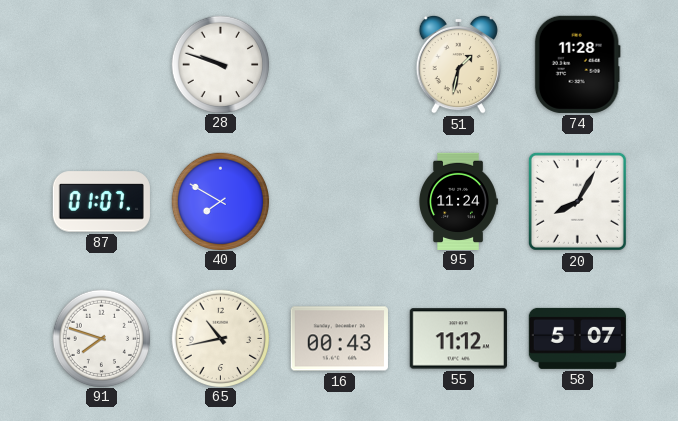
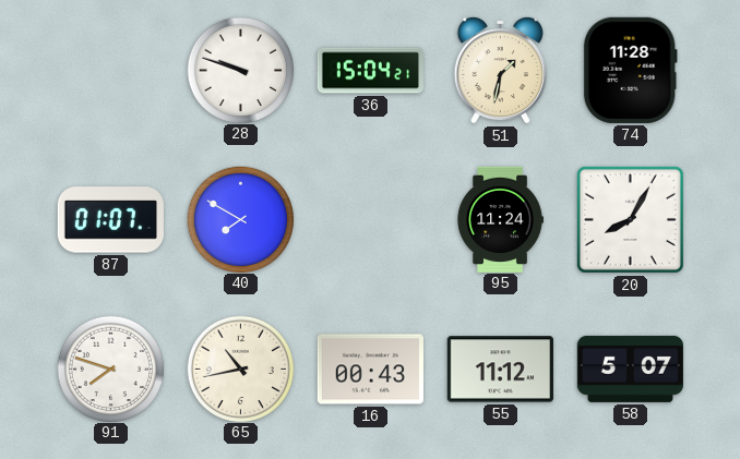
36: none -> 15:04
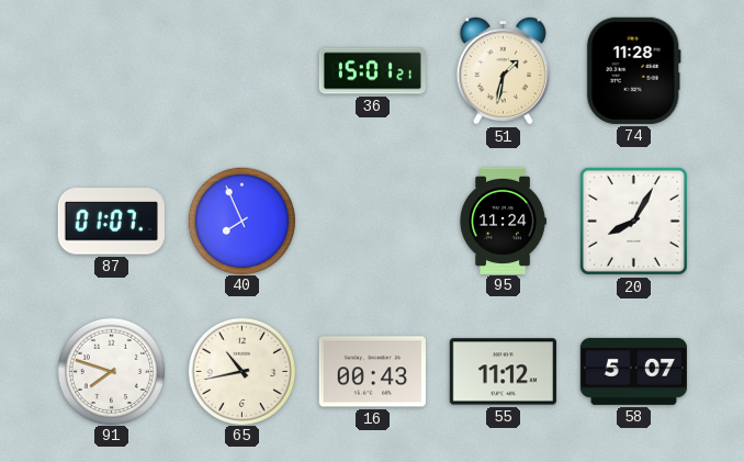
28: 9:48 -> none
36: 15:04 -> 15:01
40: 7:50 -> 7:56
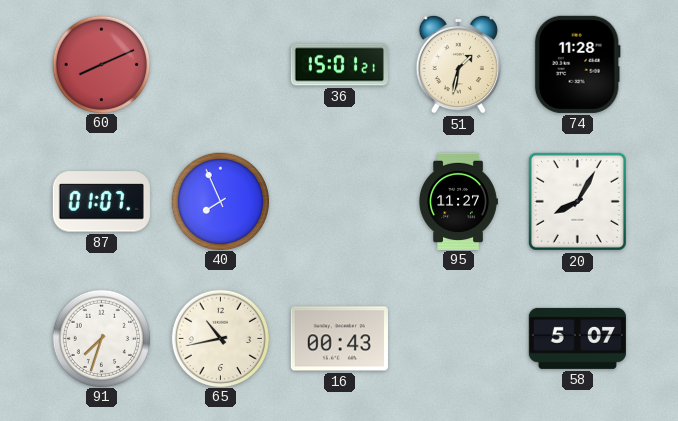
60: none -> 8:11
95: 11:24 -> 11:27
91: 7:48 -> 7:33
55: 11:12 -> none
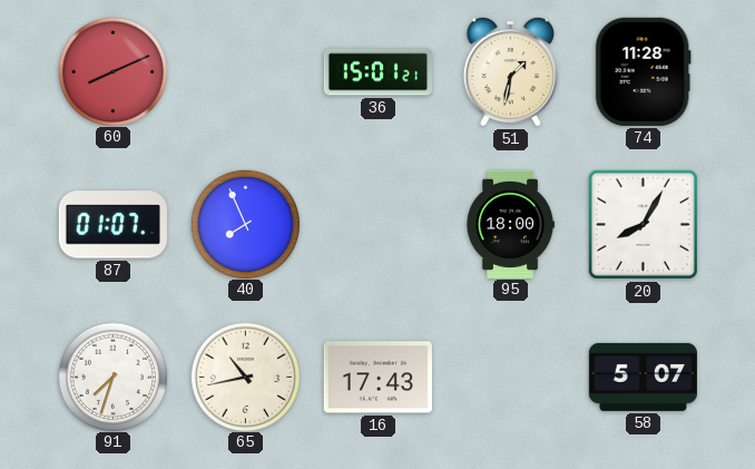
95: 11:27 -> 18:00
16: 00:43 -> 17:43
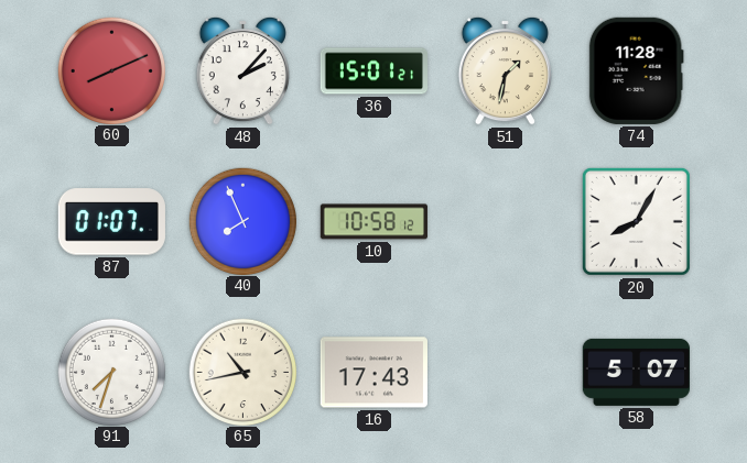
48: none -> 2:07
10: none -> 10:58
95: 18:00 -> none
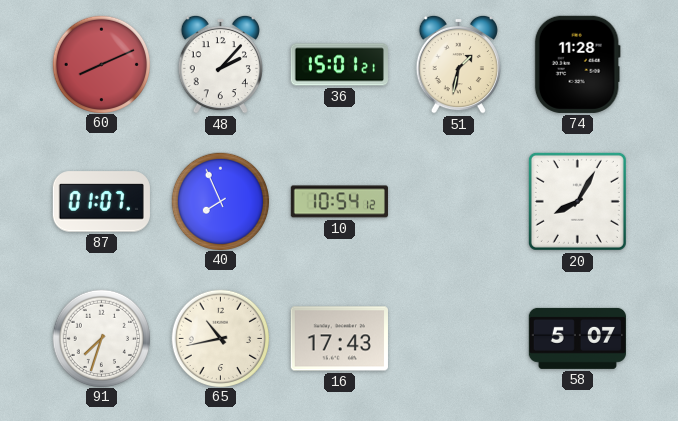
10: 10:58 -> 10:54
